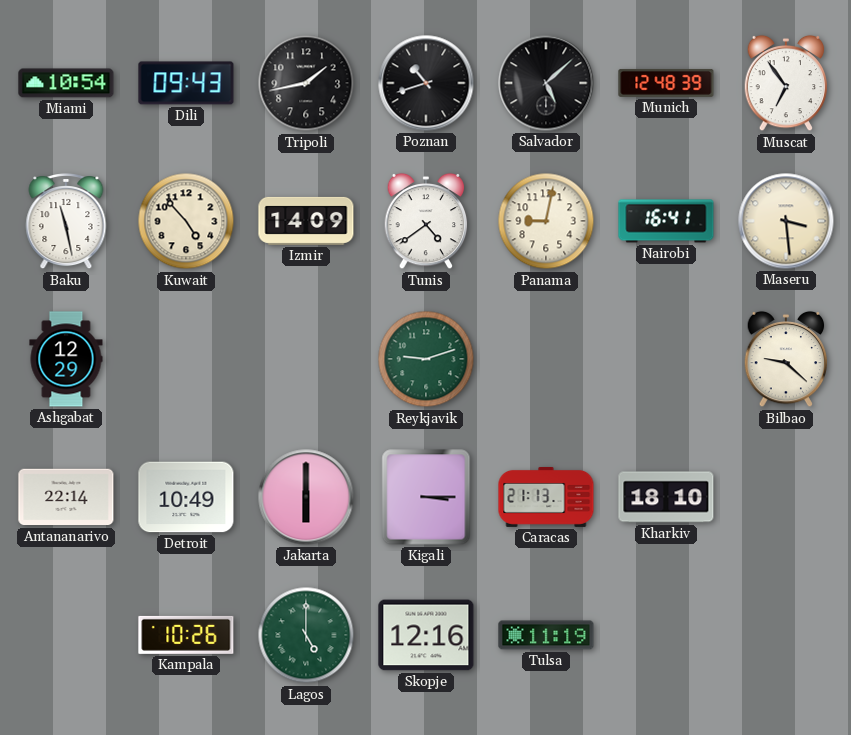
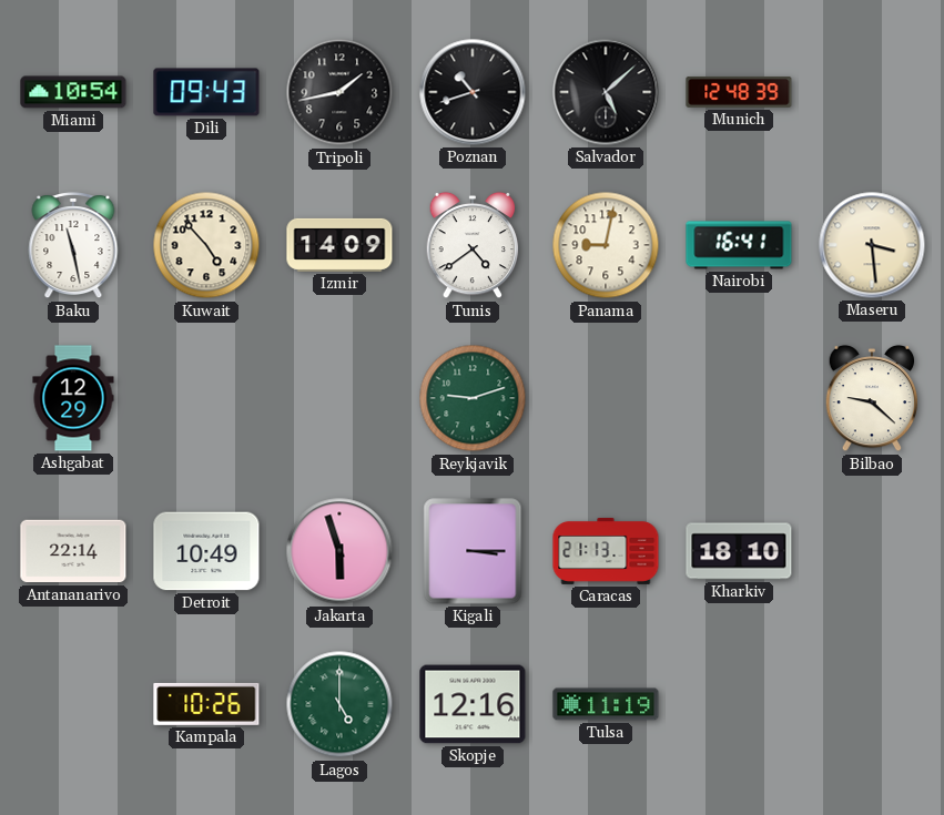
Muscat: 6:54 -> none
Jakarta: 6:00 -> 5:57
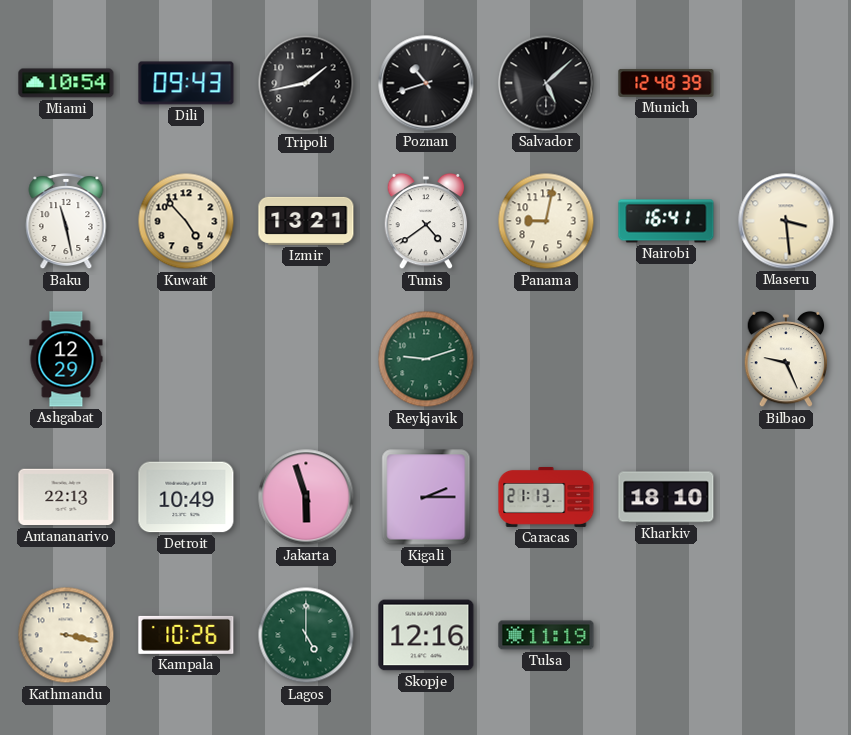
Izmir: 14:09 -> 13:21
Bilbao: 9:22 -> 9:26
Antananarivo: 22:14 -> 22:13
Kigali: 3:15 -> 2:15
Kathmandu: none -> 3:17
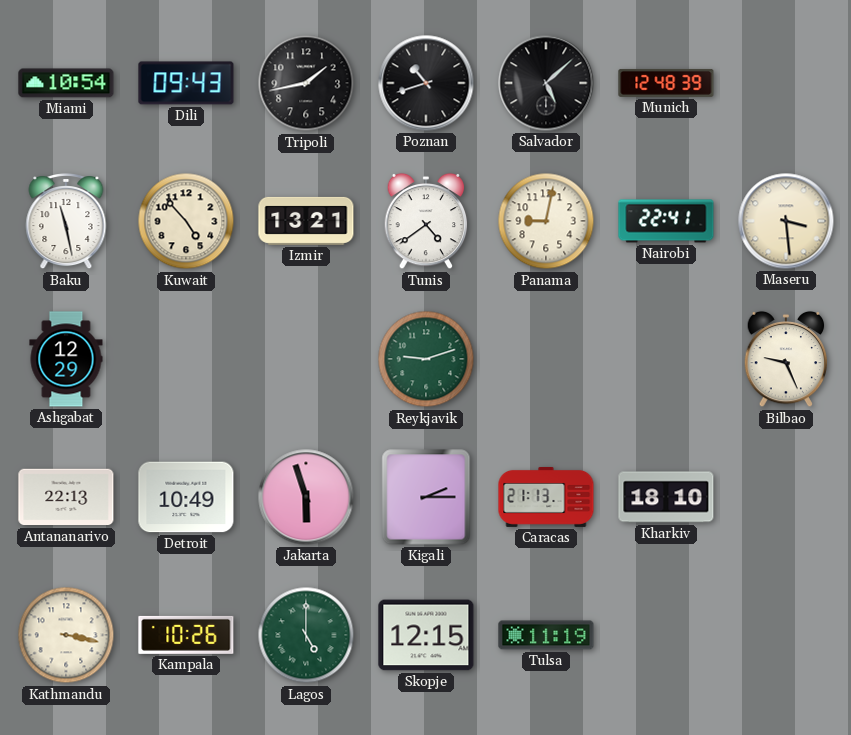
Nairobi: 16:41 -> 22:41
Skopje: 12:16 -> 12:15
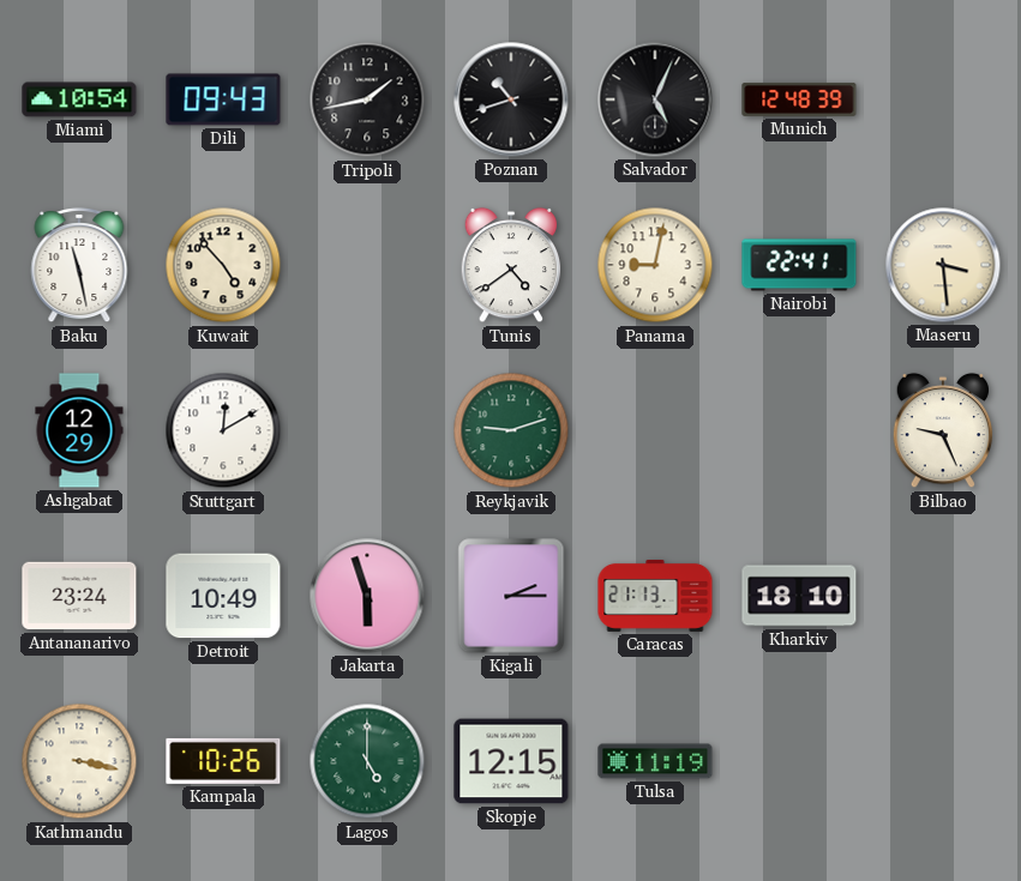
Salvador: 5:08 -> 5:04
Izmir: 13:21 -> none
Stuttgart: none -> 12:10
Antananarivo: 22:13 -> 23:24
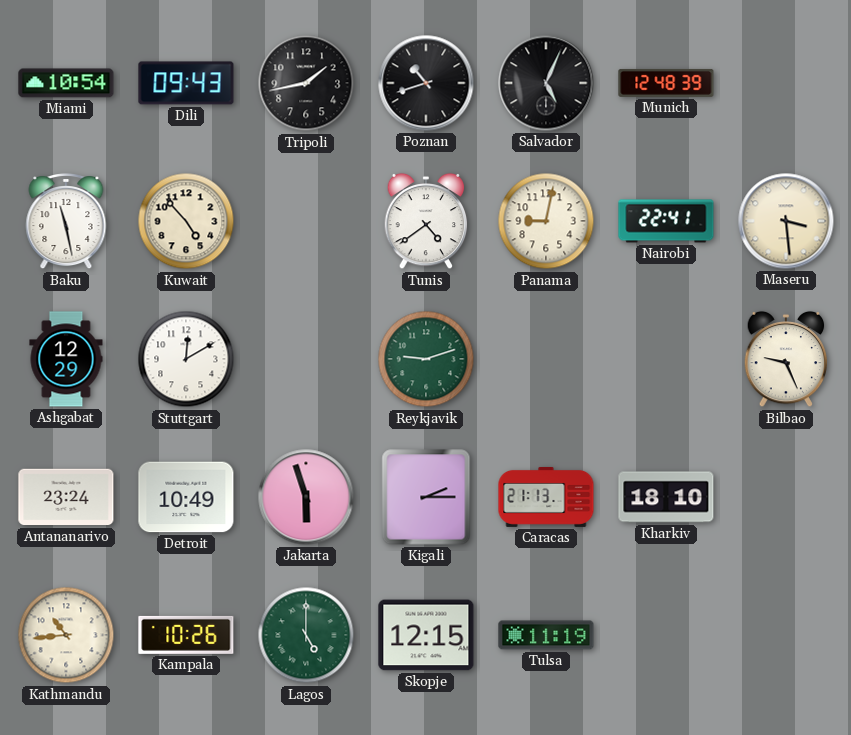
Kathmandu: 3:17 -> 10:44
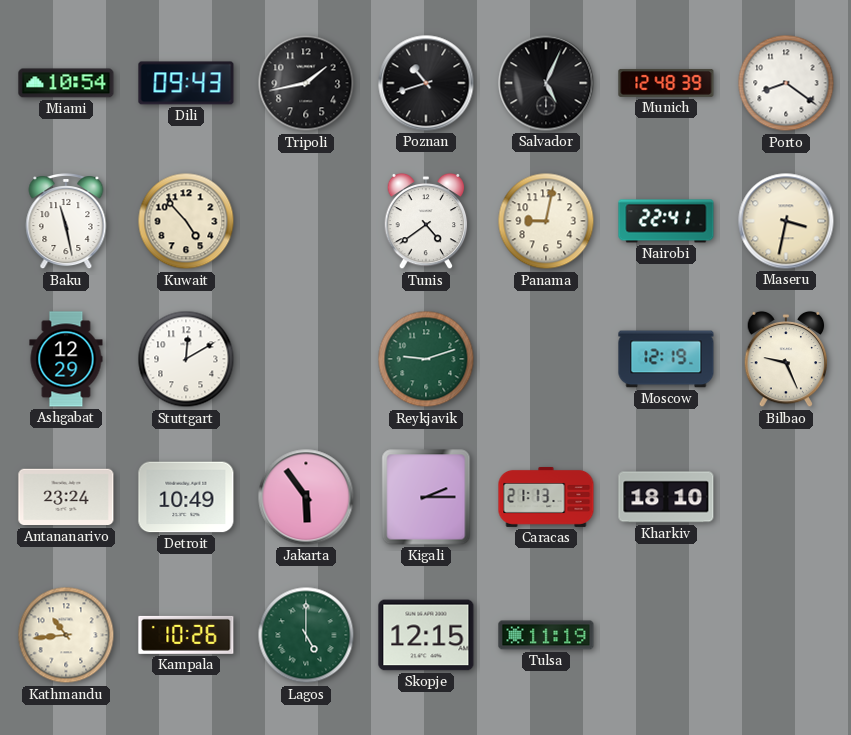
Porto: none -> 8:21
Maseru: 3:29 -> 3:32
Moscow: none -> 12:19
Jakarta: 5:57 -> 5:54
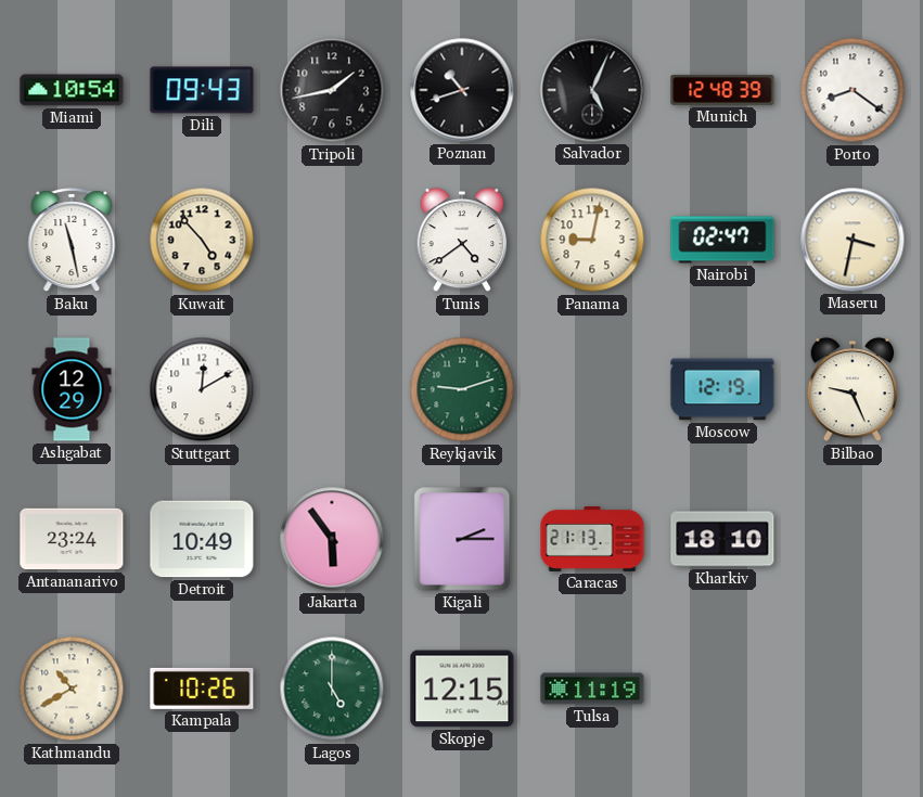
Nairobi: 22:41 -> 02:47
Kathmandu: 10:44 -> 10:40
